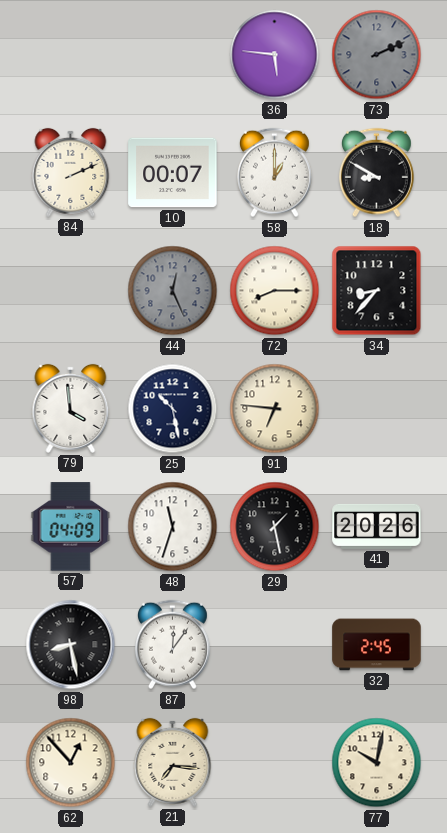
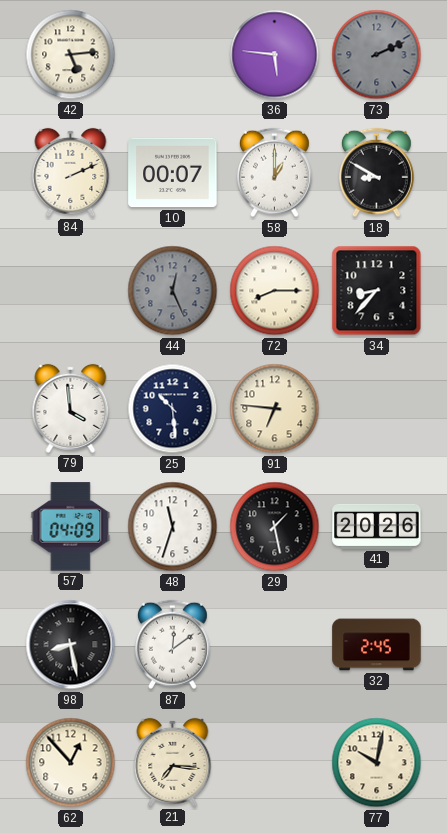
42: none -> 5:14
25: 10:28 -> 10:29
87: 12:06 -> 12:09
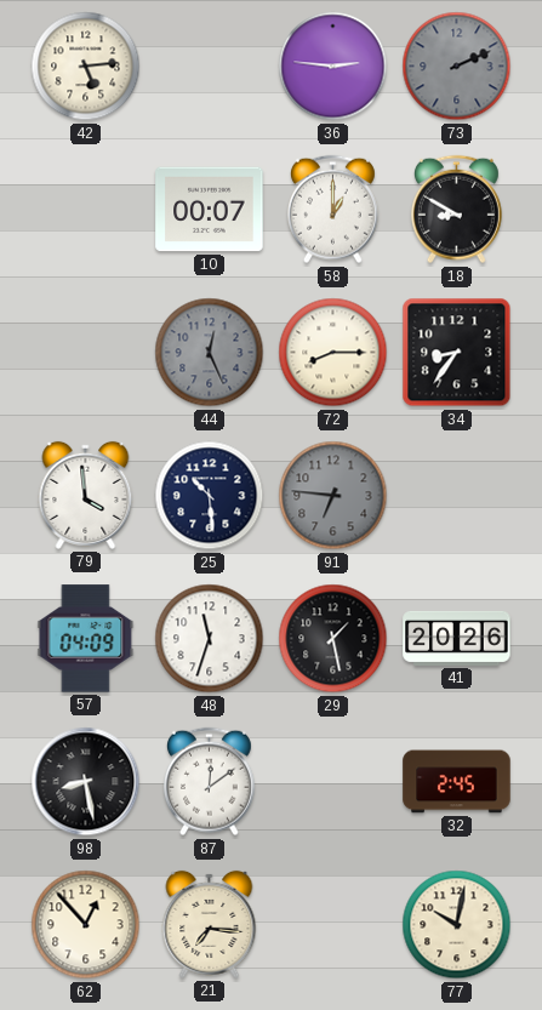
36: 5:46 -> 2:46
84: 2:11 -> none
34: 8:37 -> 8:36
91 dial: cream -> grey
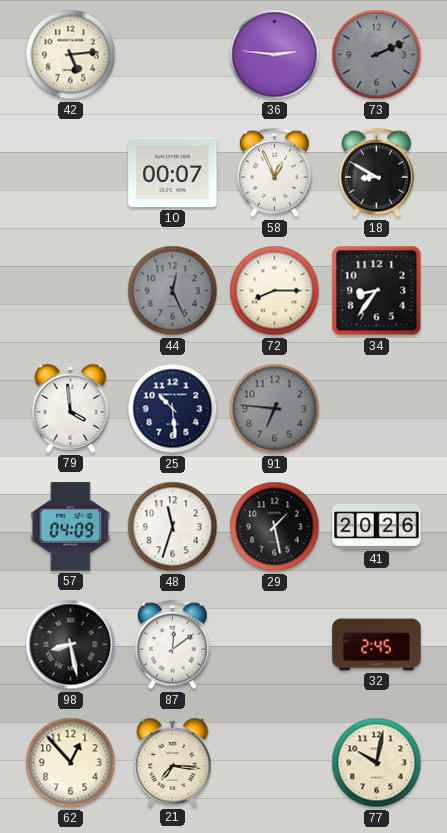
58: 1:00 -> 12:56
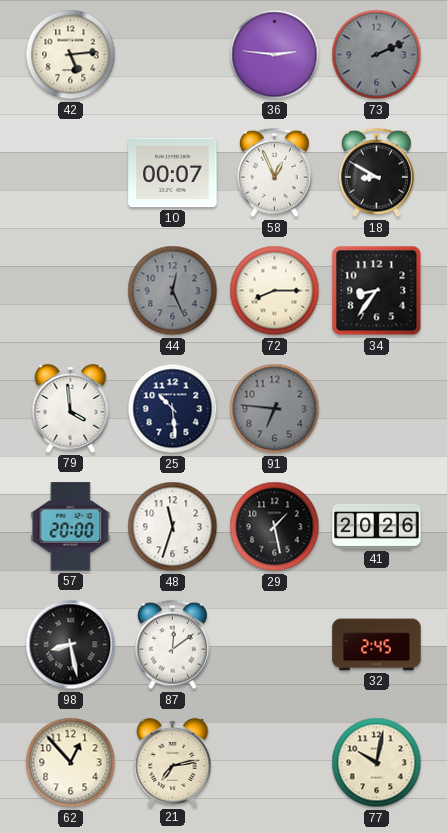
57: 04:09 -> 20:00
21: 7:16 -> 7:13
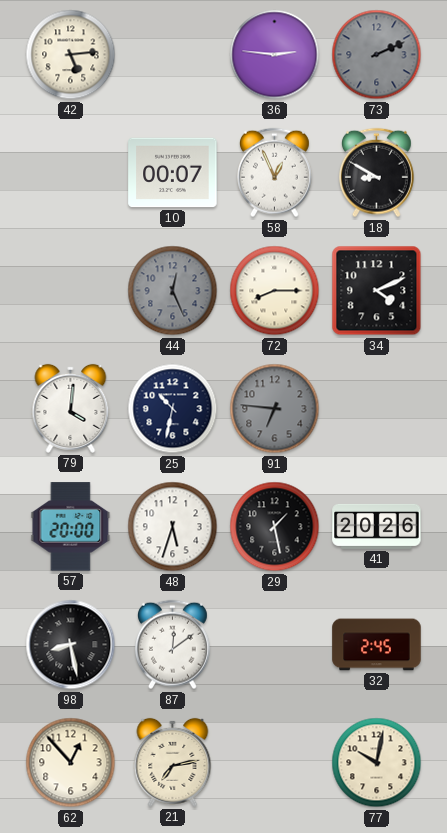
34: 8:36 -> 4:11
79: 3:59 -> 4:01
25: 10:29 -> 10:32
48: 11:33 -> 5:33
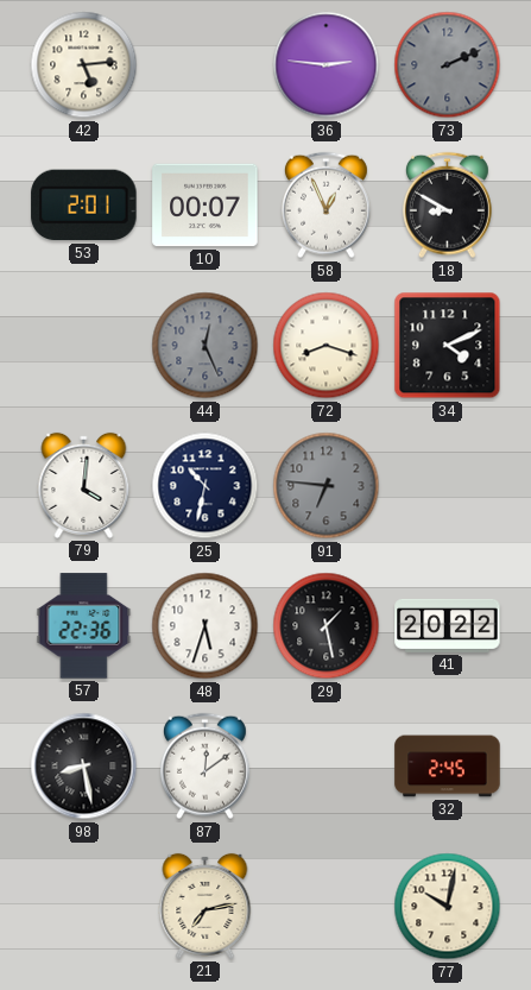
53: none -> 2:01
72: 8:15 -> 8:18
57: 20:00 -> 22:36
41: 20:26 -> 20:22
62: 12:53 -> none
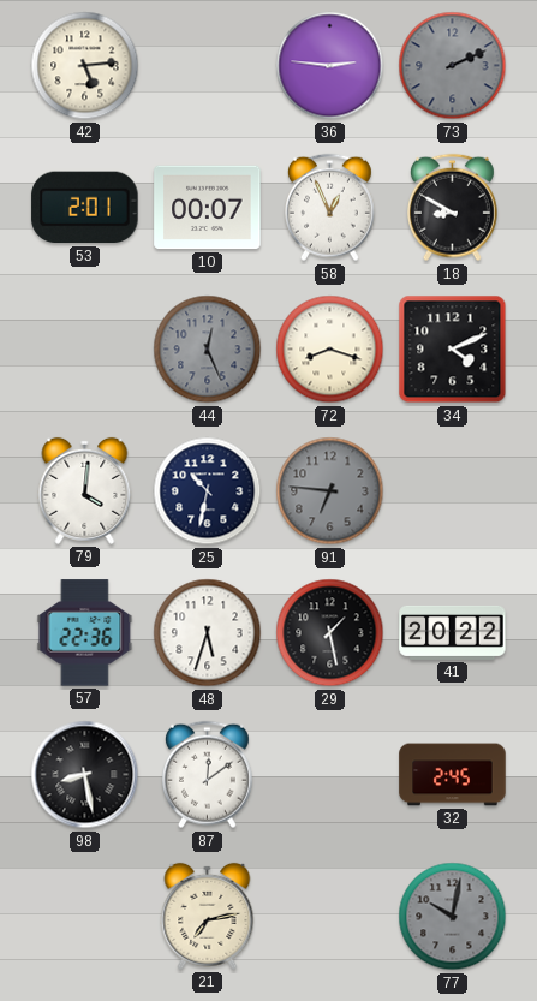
77 dial: cream -> grey
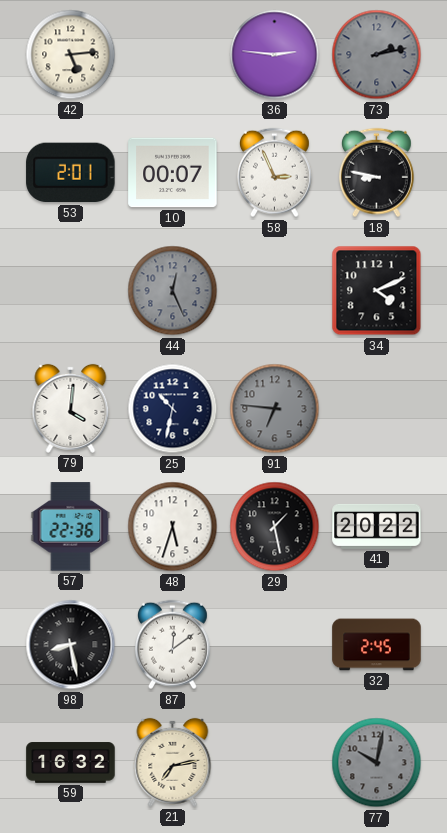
73: 2:11 -> 2:13
58: 12:56 -> 2:56
18: 8:50 -> 8:47
72: 8:18 -> none
59: none -> 16:32
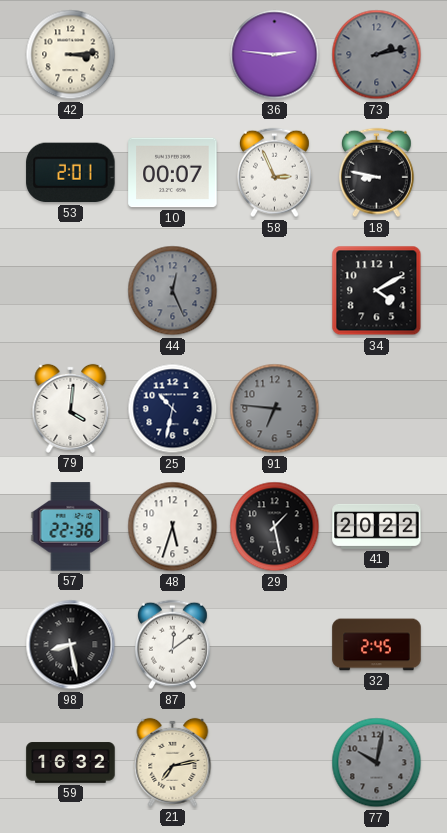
42: 5:14 -> 3:14
34: 4:11 -> 4:10
